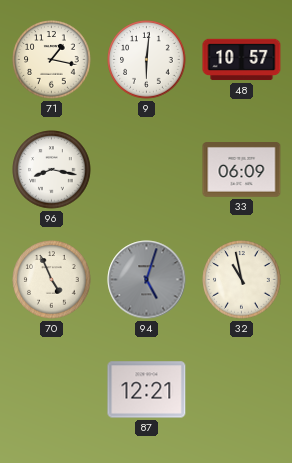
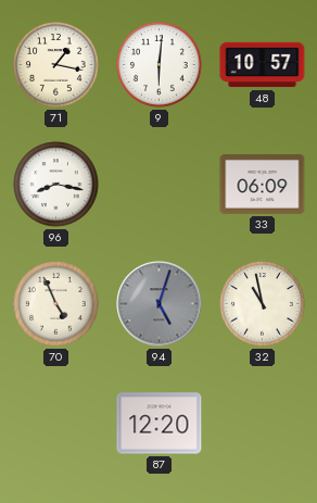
87: 12:21 -> 12:20
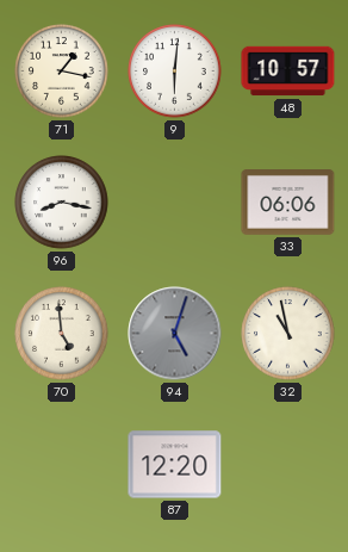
33: 06:09 -> 06:06
70: 4:56 -> 4:59
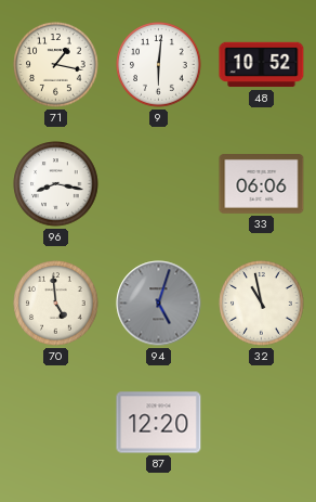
48: 10:57 -> 10:52
